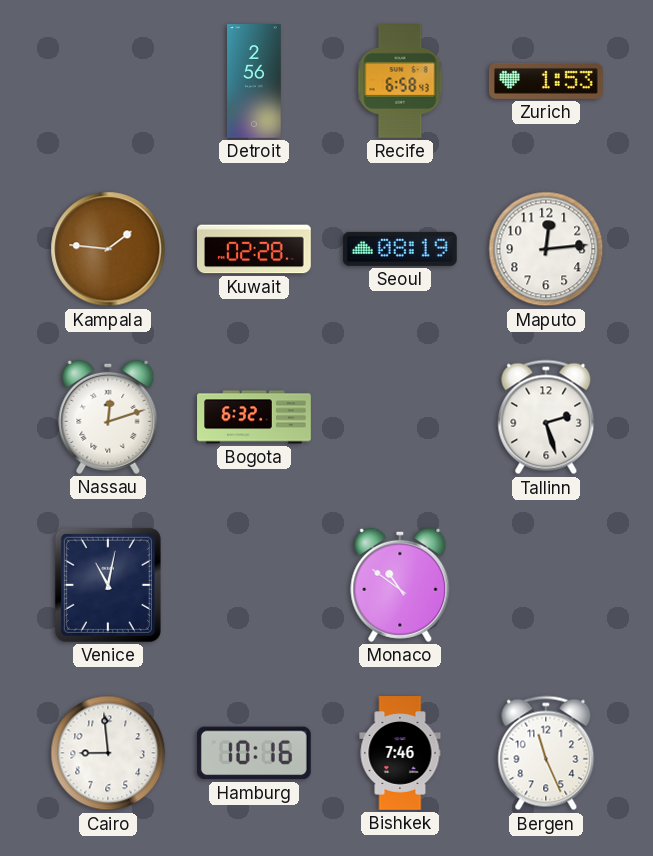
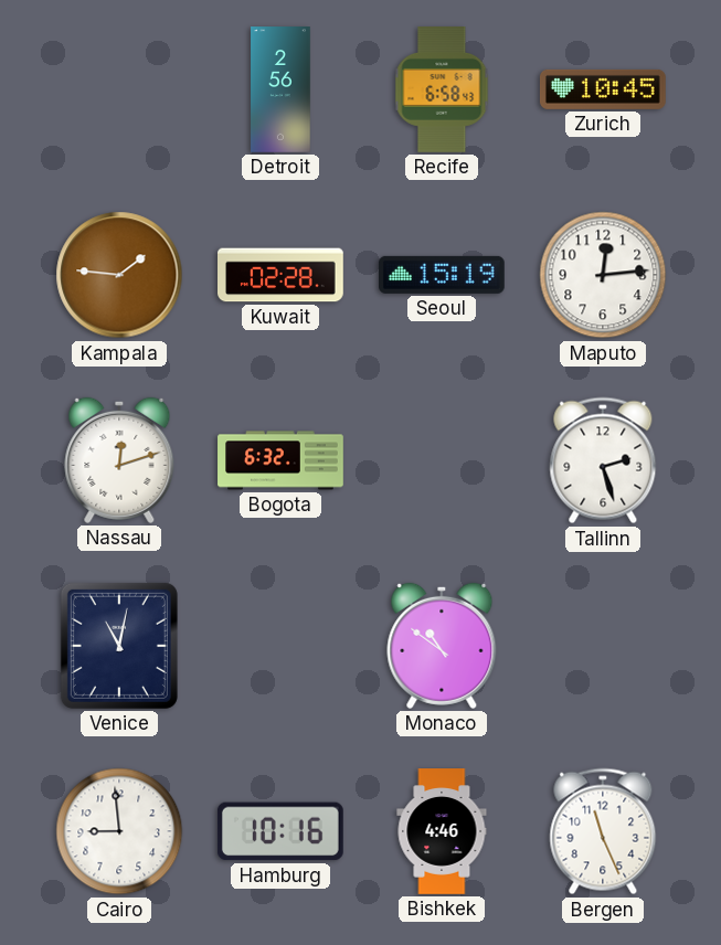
Zurich: 1:53 -> 10:45
Seoul: 08:19 -> 15:19
Bishkek: 7:46 -> 4:46
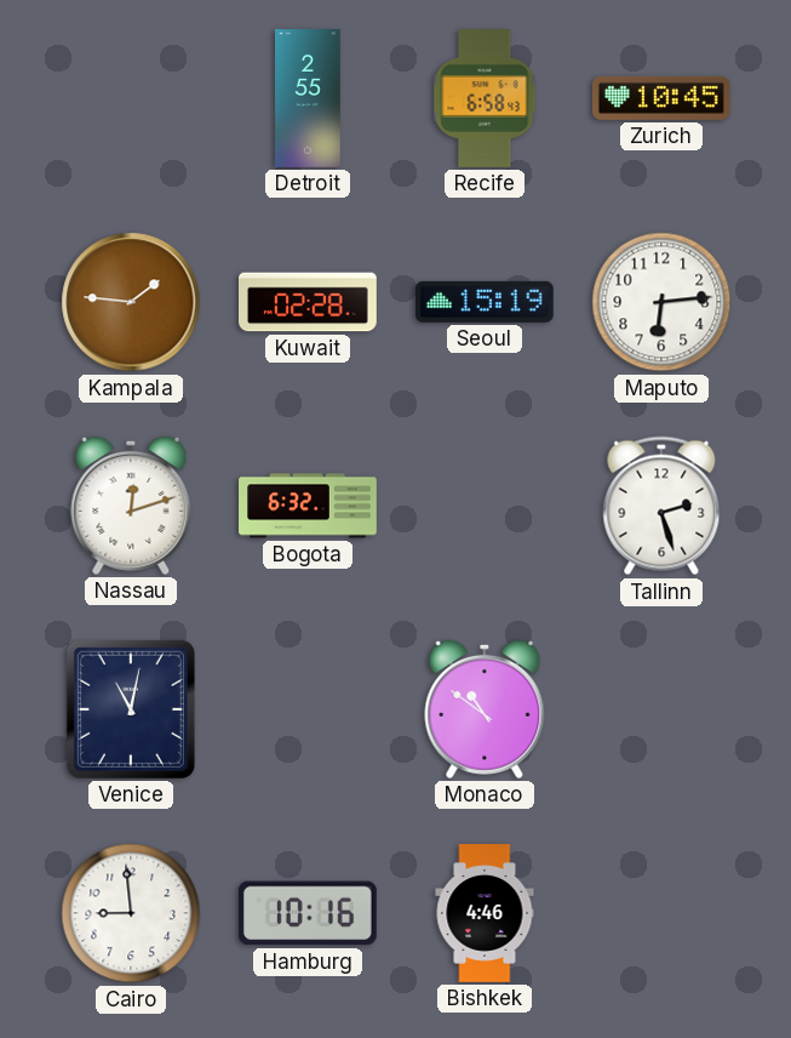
Detroit: 2:56 -> 2:55
Maputo: 12:14 -> 6:14
Bergen: 11:26 -> none
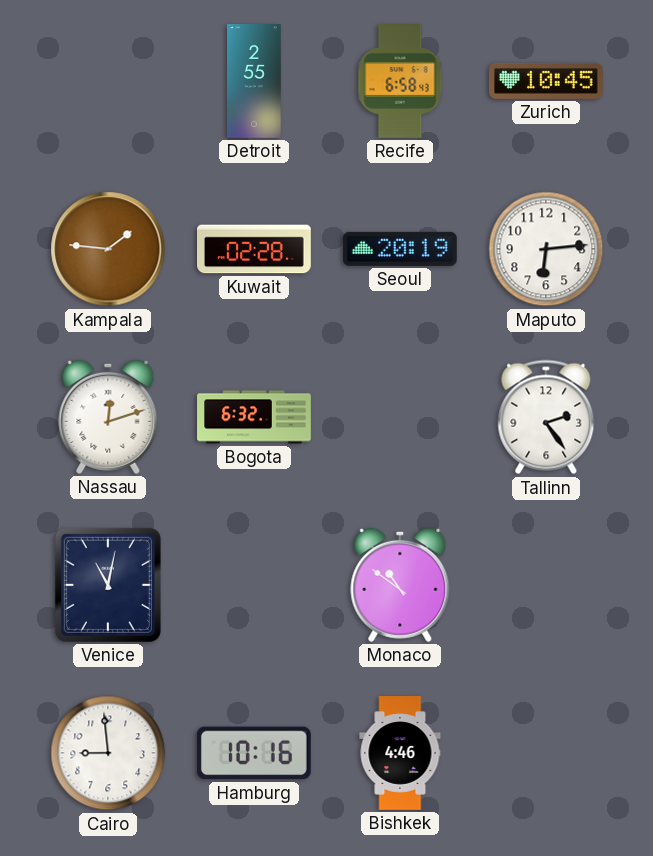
Seoul: 15:19 -> 20:19
Tallinn: 2:27 -> 2:24
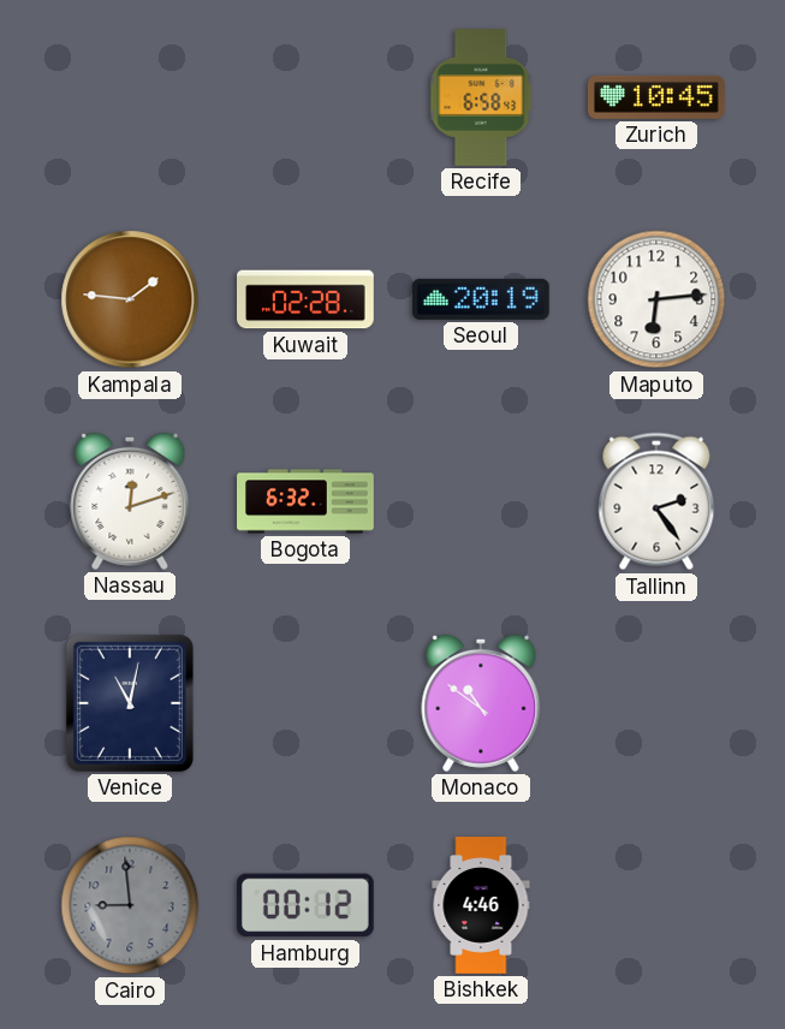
Detroit: 2:55 -> none
Cairo dial: white -> grey
Hamburg: 10:16 -> 00:12
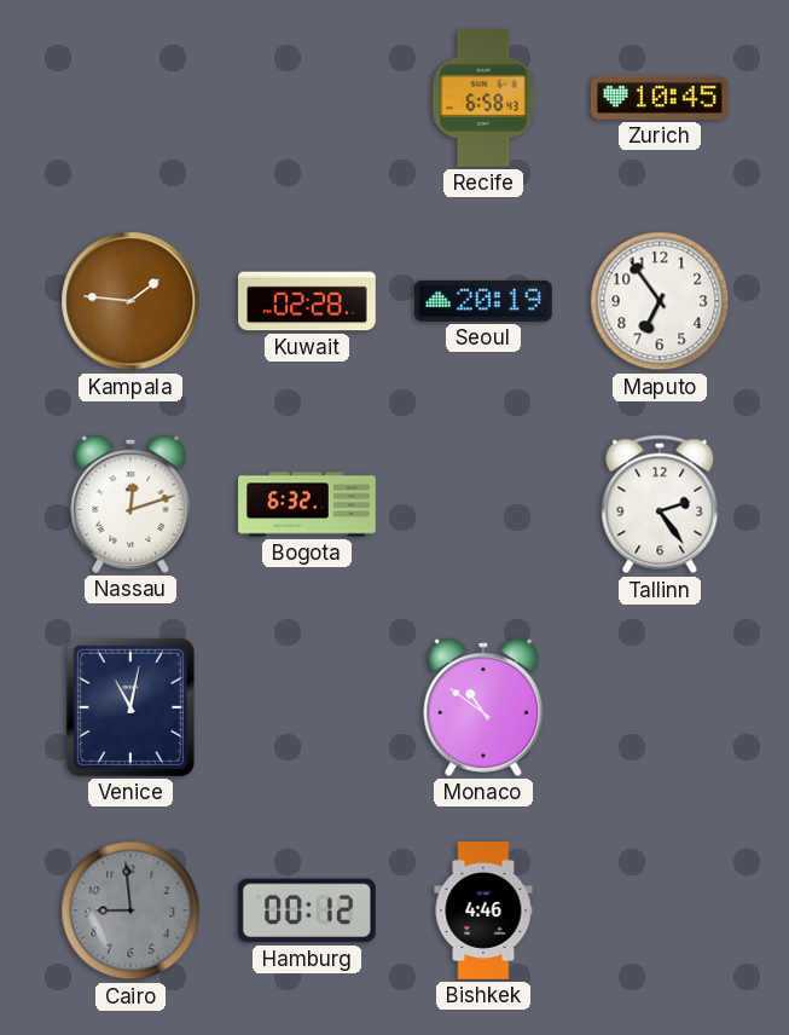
Maputo: 6:14 -> 6:54
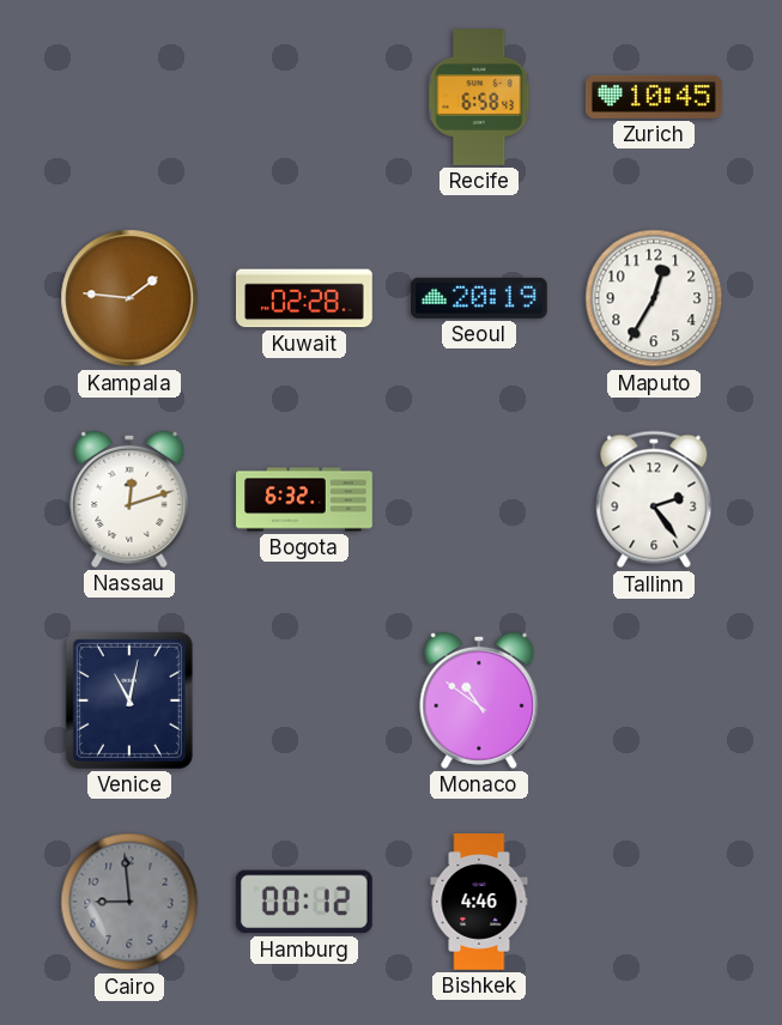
Maputo: 6:54 -> 12:35
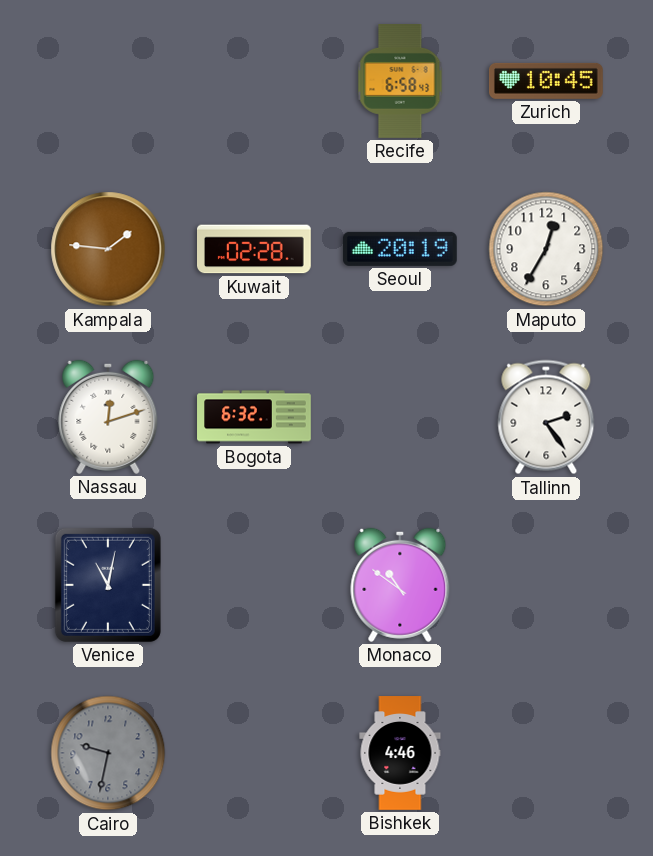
Cairo: 8:59 -> 9:32
Hamburg: 00:12 -> none
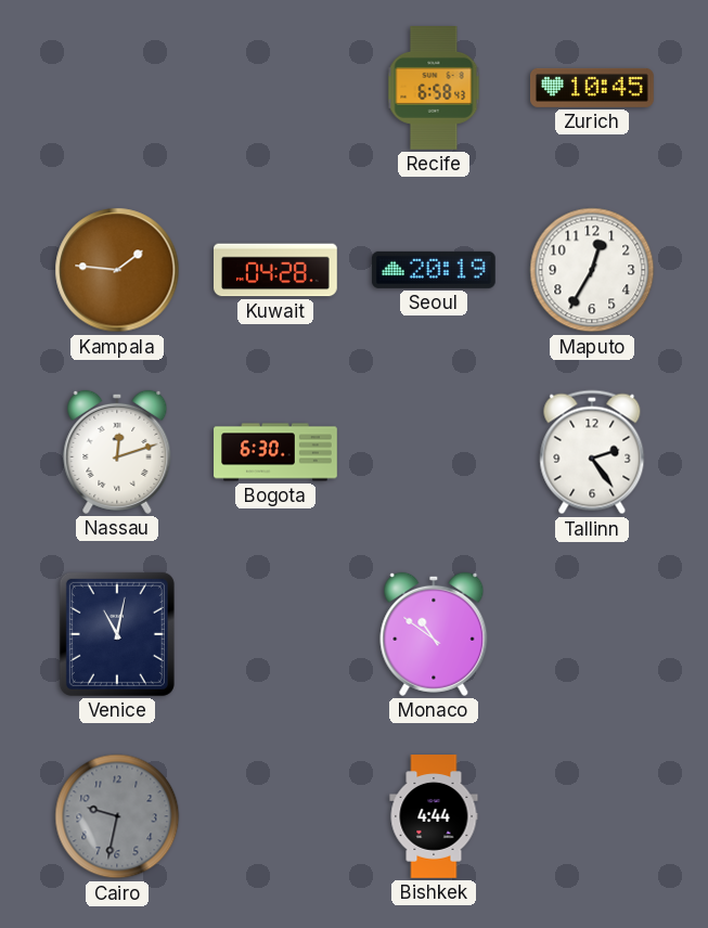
Kuwait: 02:28 -> 04:28
Bogota: 6:32 -> 6:30
Bishkek: 4:46 -> 4:44
